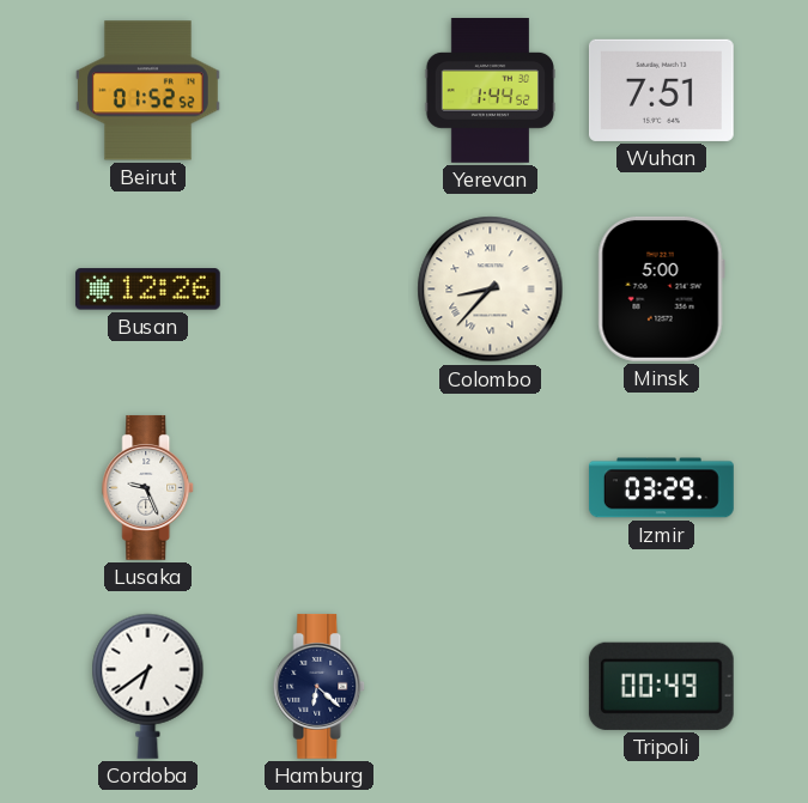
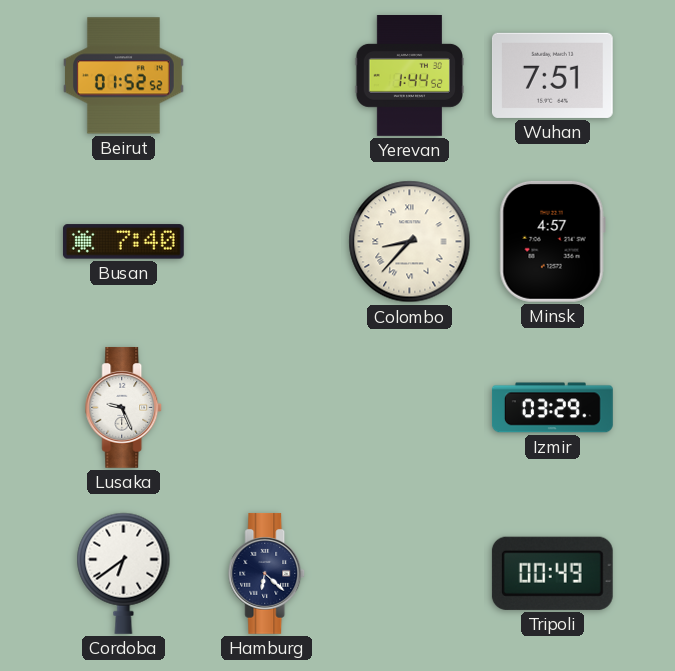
Busan: 12:26 -> 7:40
Minsk: 5:00 -> 4:57
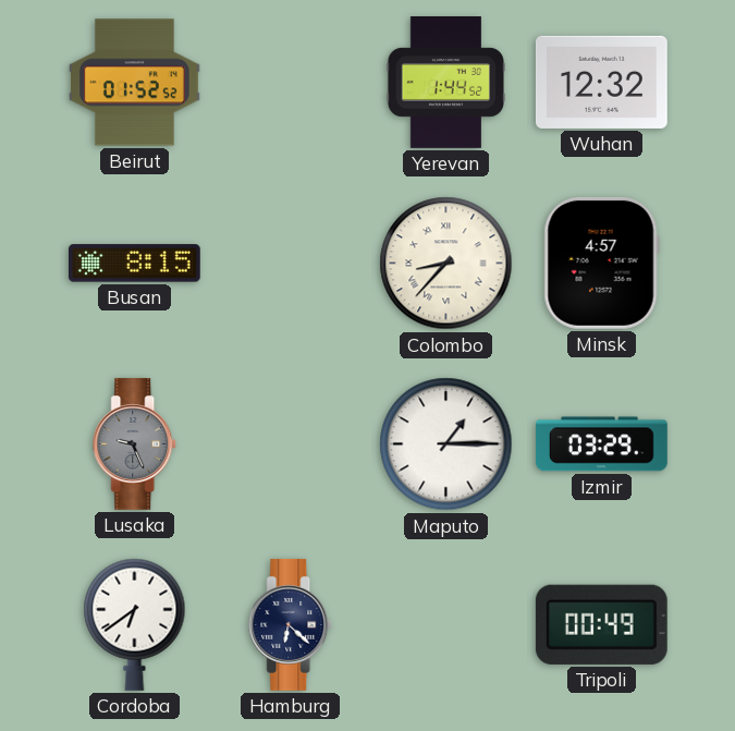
Wuhan: 7:51 -> 12:32
Busan: 7:40 -> 8:15
Lusaka dial: white -> grey
Maputo: none -> 1:15
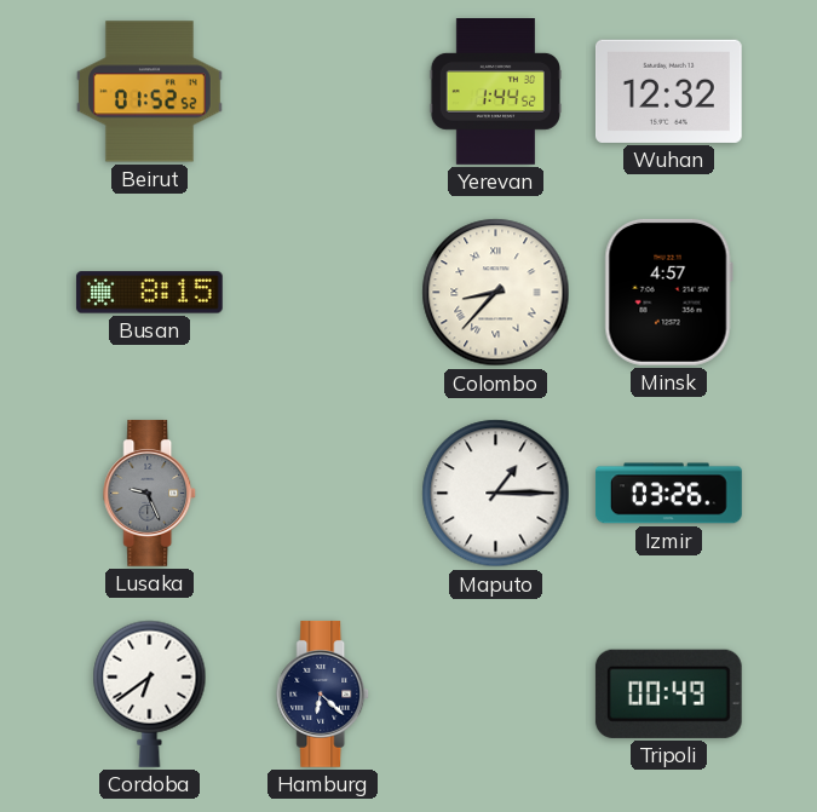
Izmir: 03:29 -> 03:26
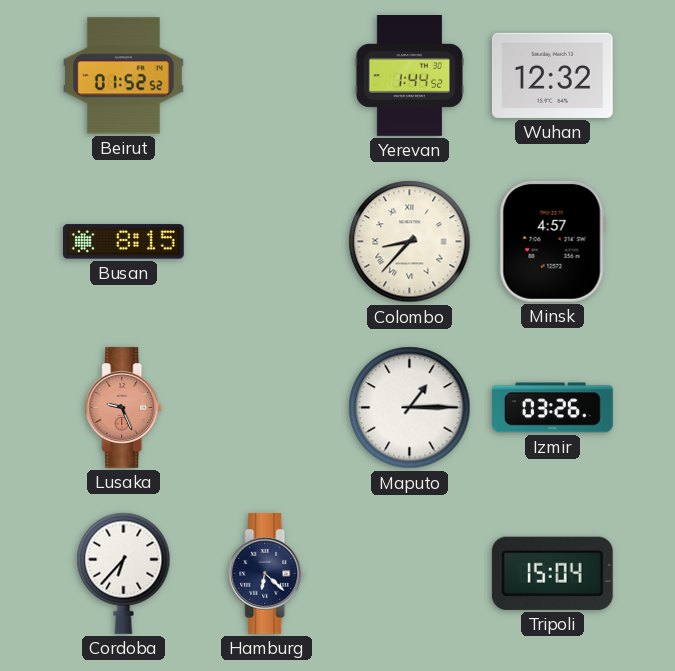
Lusaka dial: grey -> salmon
Cordoba: 6:39 -> 6:37
Tripoli: 00:49 -> 15:04
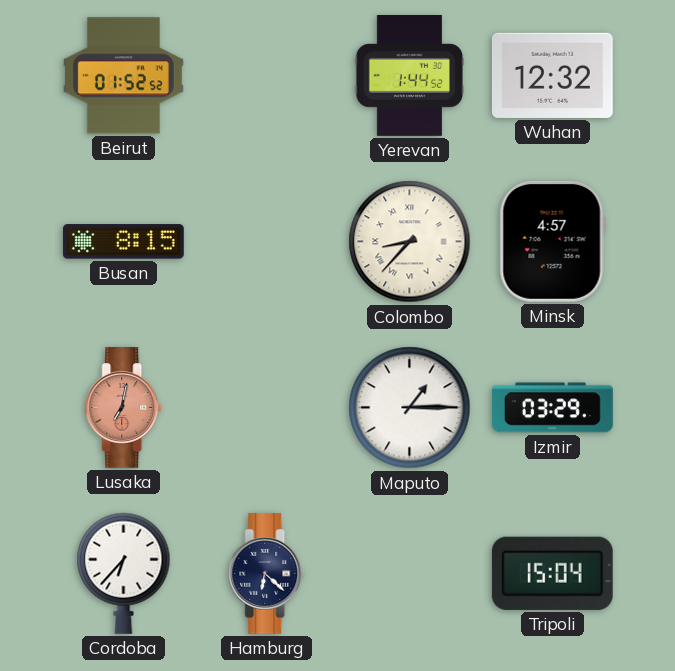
Lusaka: 9:26 -> 7:02
Izmir: 03:26 -> 03:29
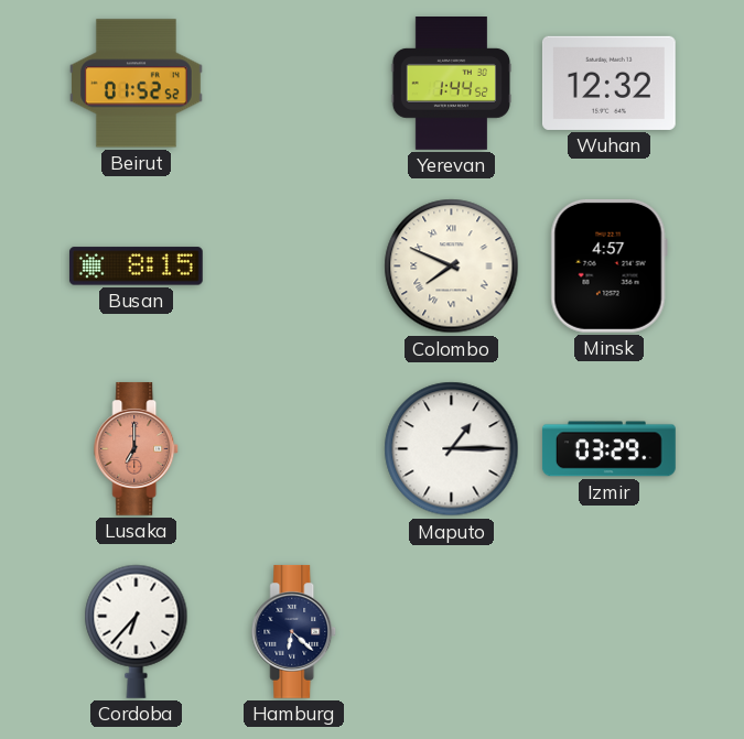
Colombo: 8:37 -> 7:49
Lusaka: 7:02 -> 7:00
Tripoli: 15:04 -> none
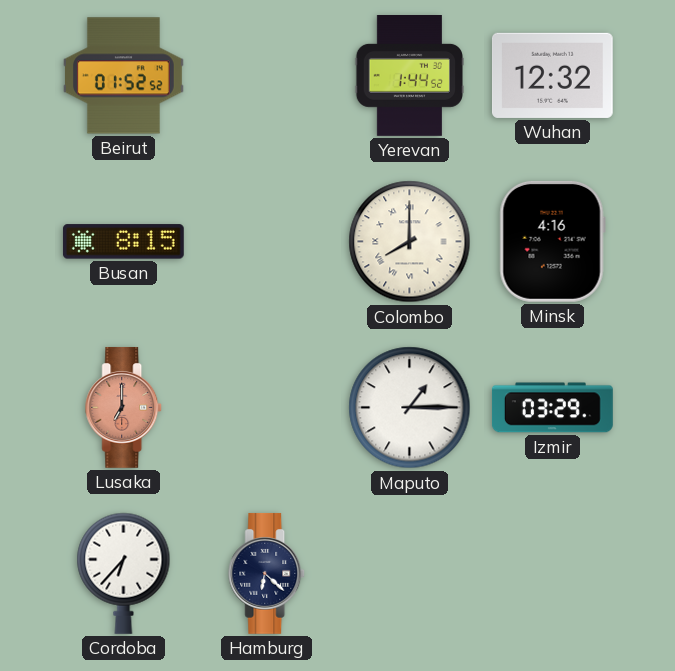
Colombo: 7:49 -> 8:00
Minsk: 4:57 -> 4:16
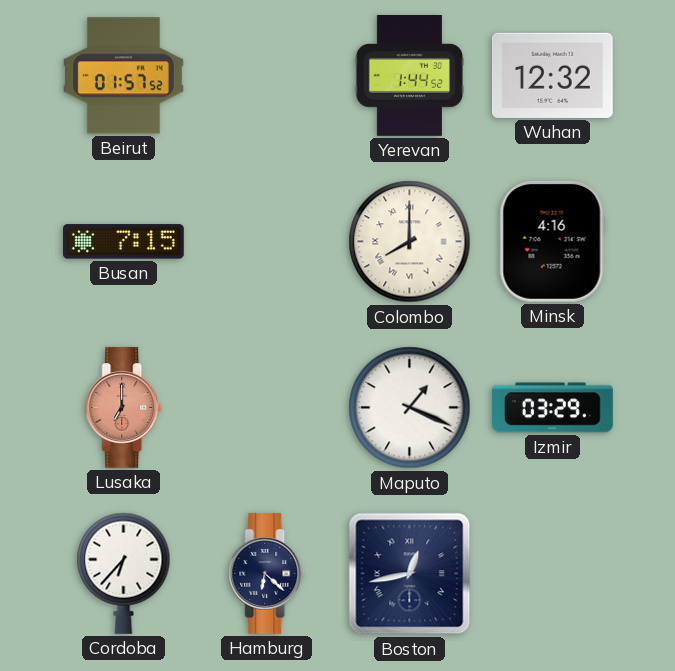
Beirut: 01:52 -> 01:57
Busan: 8:15 -> 7:15
Maputo: 1:15 -> 1:19
Boston: none -> 12:43
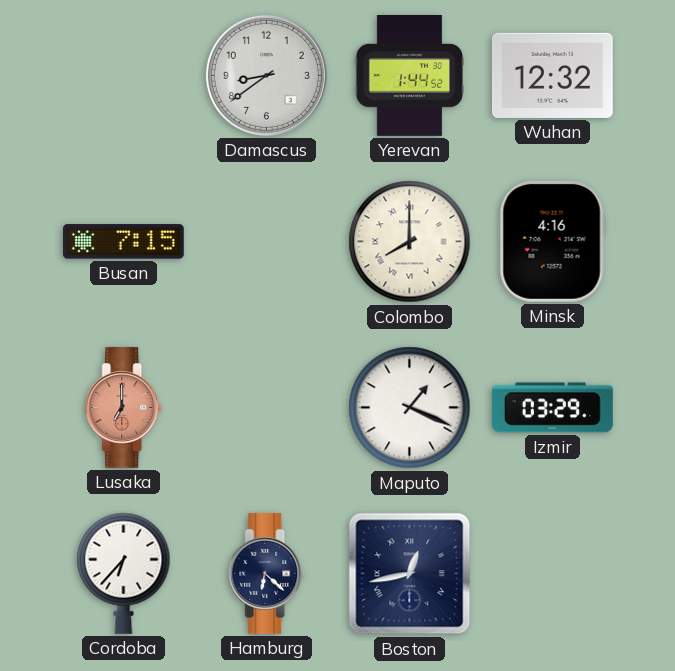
Beirut: 01:57 -> none
Damascus: none -> 8:39
